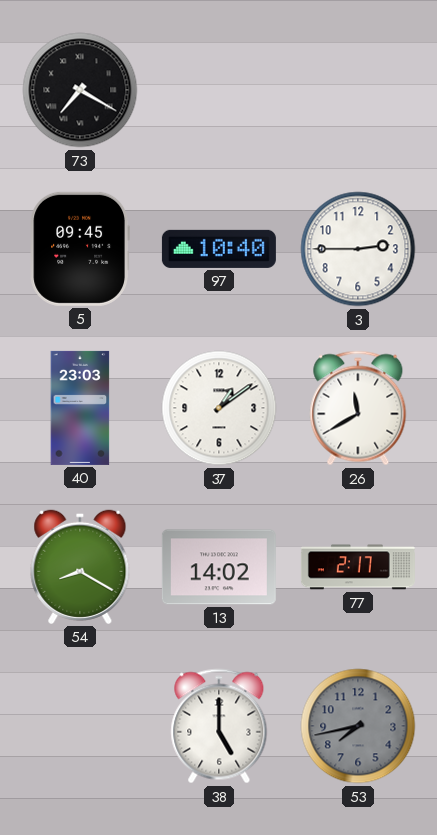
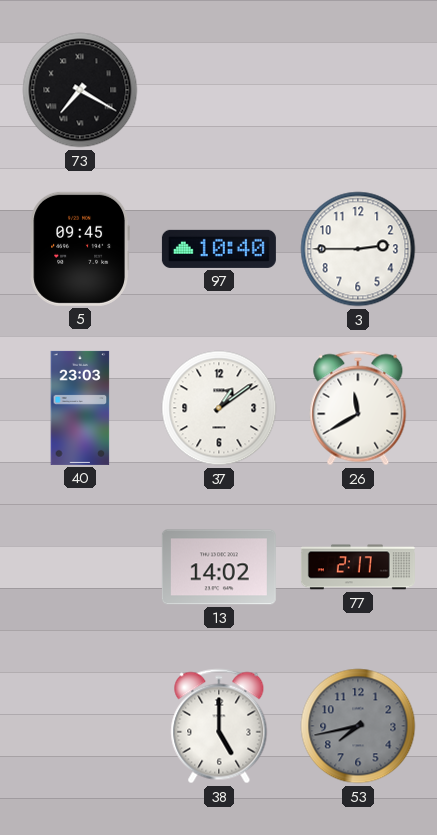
54: 8:20 -> none
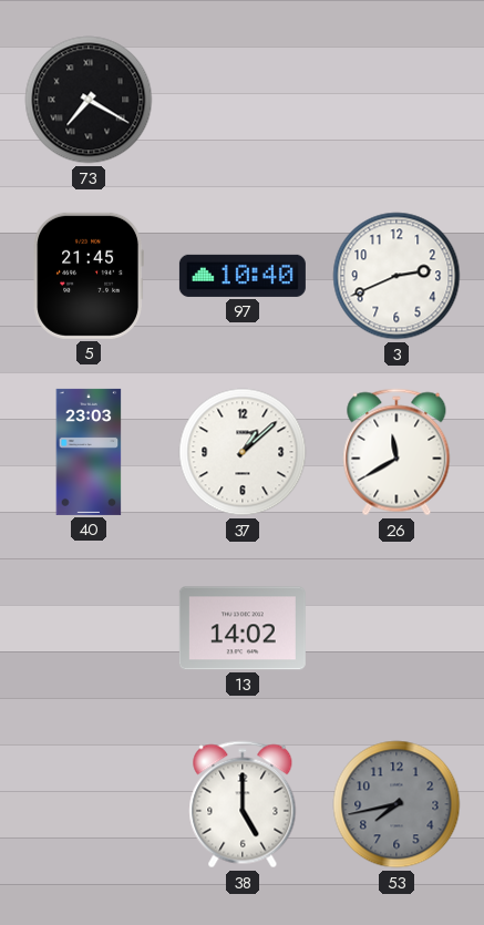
5: 09:45 -> 21:45
3: 2:45 -> 2:41
37: 1:09 -> 1:08
77: 2:17 -> none
